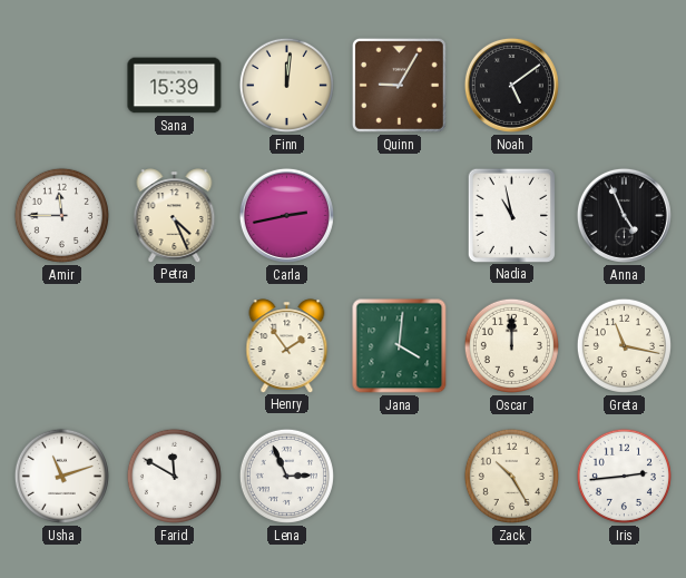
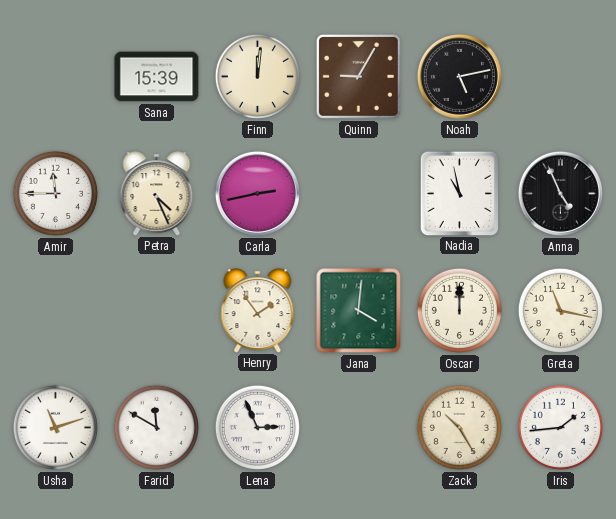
Noah: 5:09 -> 5:13
Iris: 2:44 -> 1:44
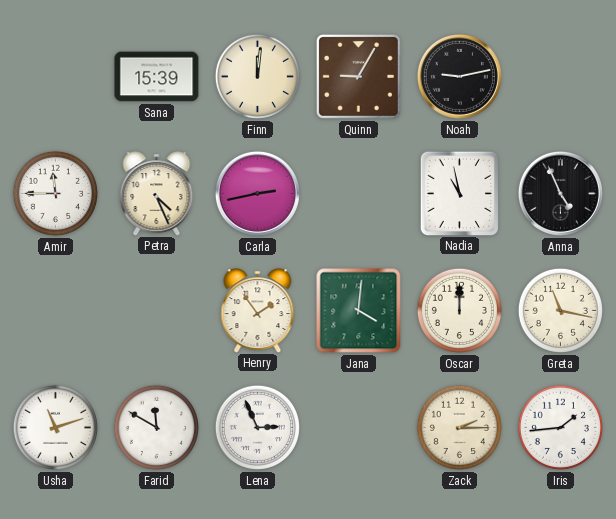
Noah: 5:13 -> 9:13
Zack: 10:25 -> 2:15
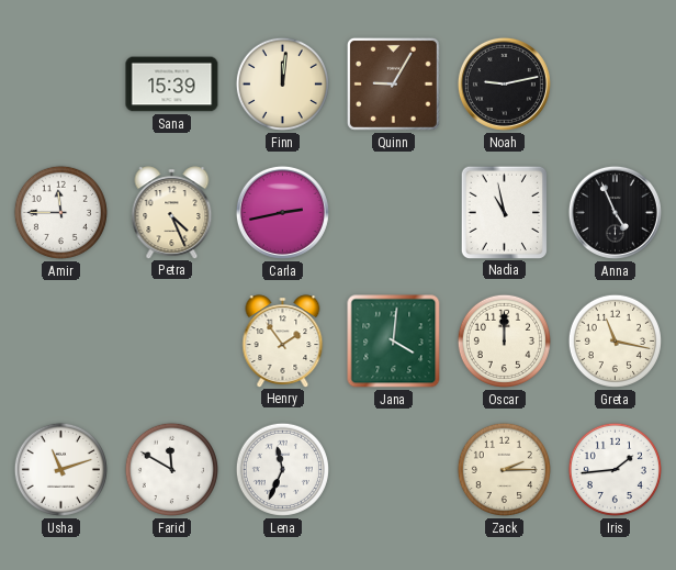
Lena: 2:56 -> 11:34
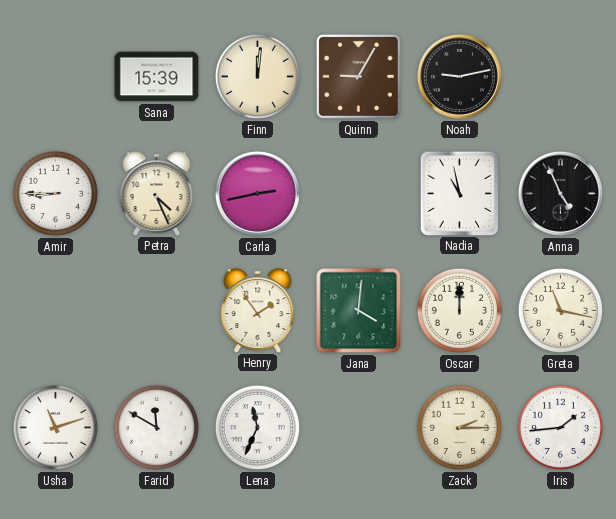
Amir: 11:45 -> 8:45
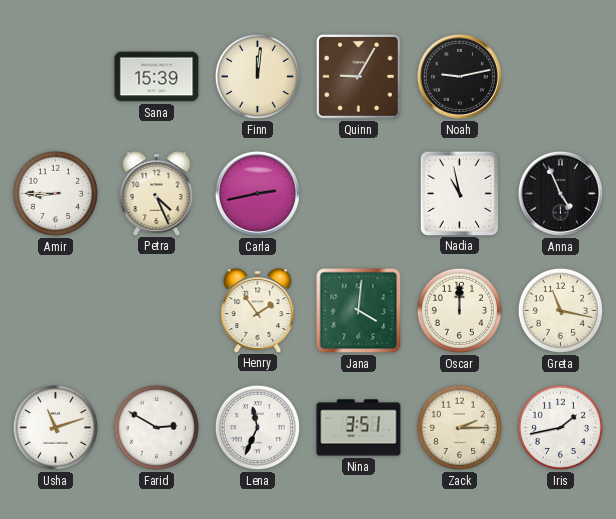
Farid: 11:50 -> 2:50
Nina: none -> 3:51
Iris: 1:44 -> 1:43
